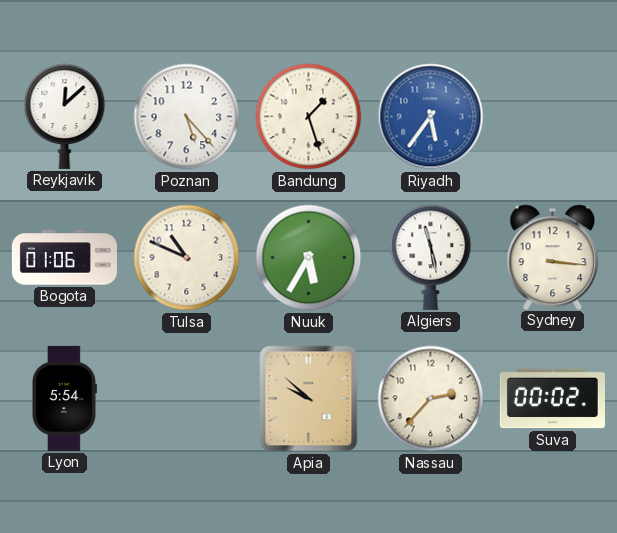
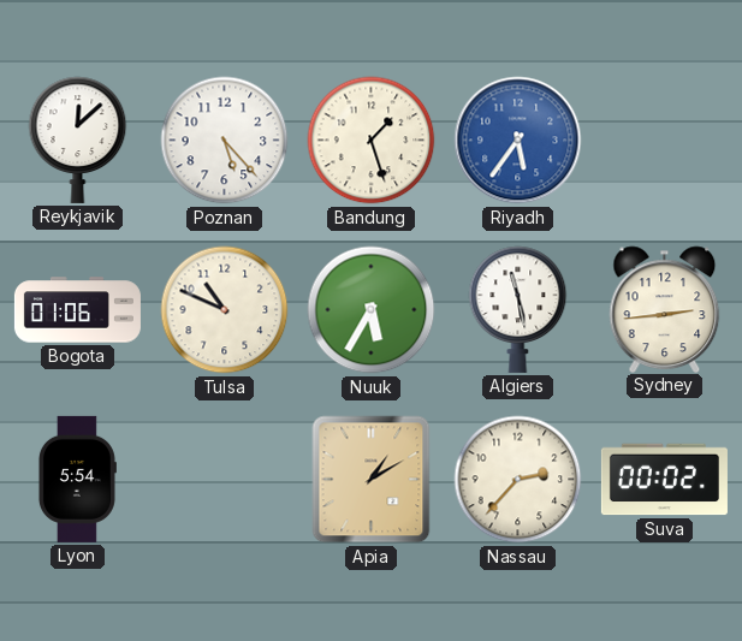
Sydney: 3:16 -> 2:44
Apia: 9:52 -> 1:10
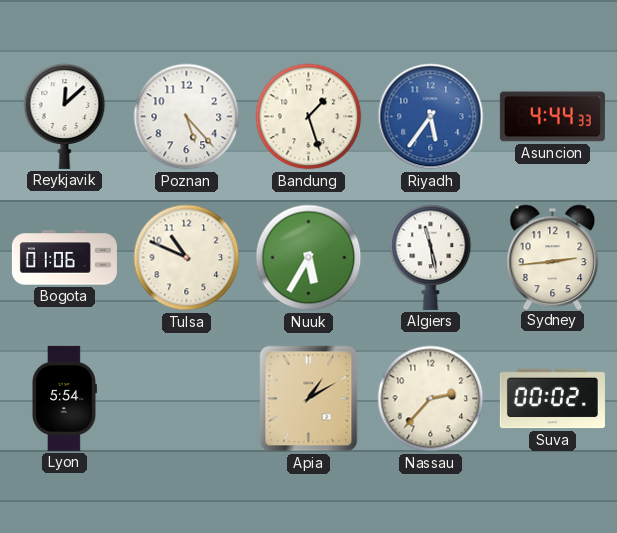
Asuncion: none -> 4:44
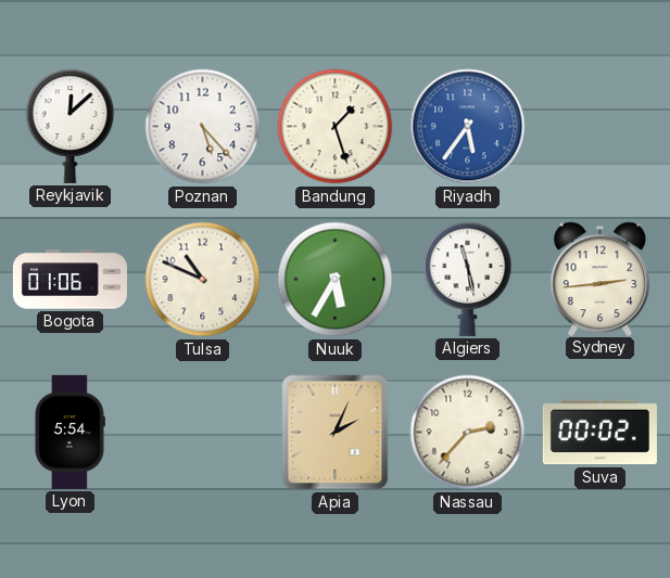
Asuncion: 4:44 -> none
Apia: 1:10 -> 2:04
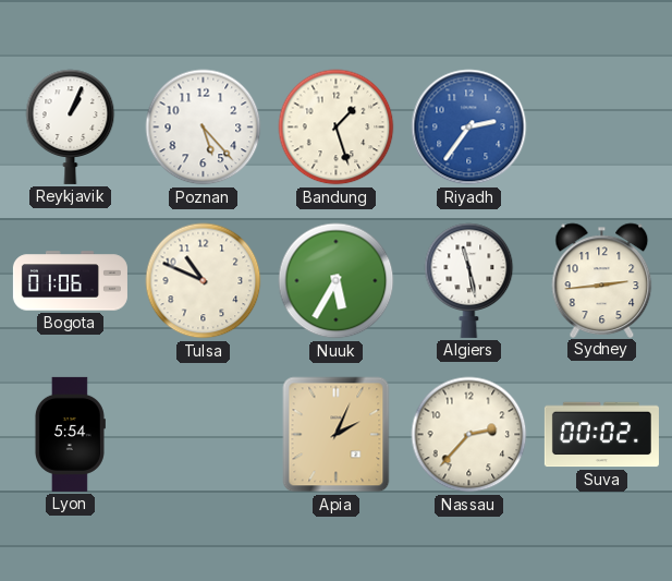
Reykjavik: 12:08 -> 1:04
Riyadh: 5:36 -> 2:36
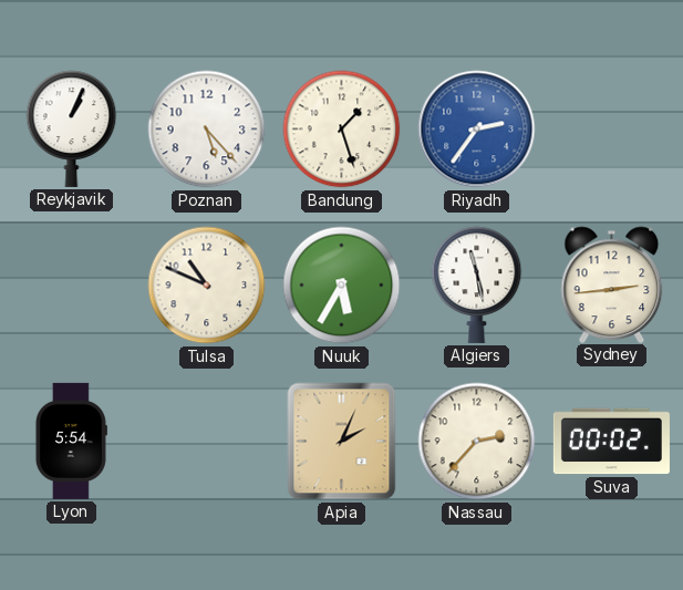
Bogota: 01:06 -> none
